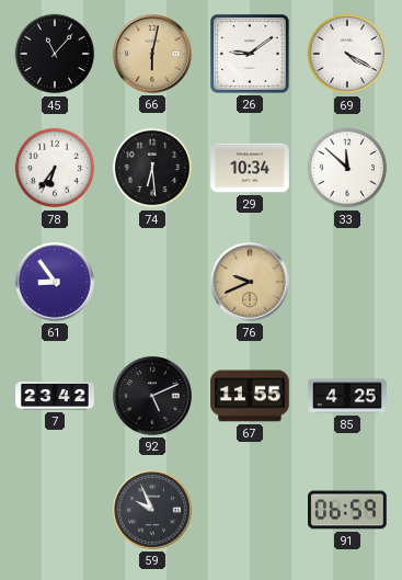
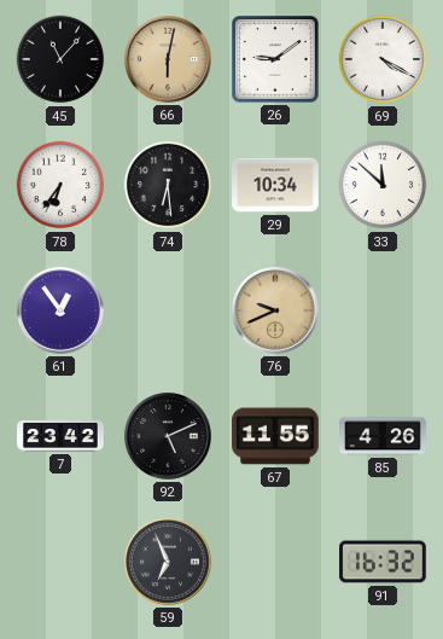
61: 8:54 -> 12:54
85: 4:25 -> 4:26
59: 9:56 -> 6:56
91: 06:59 -> 16:32
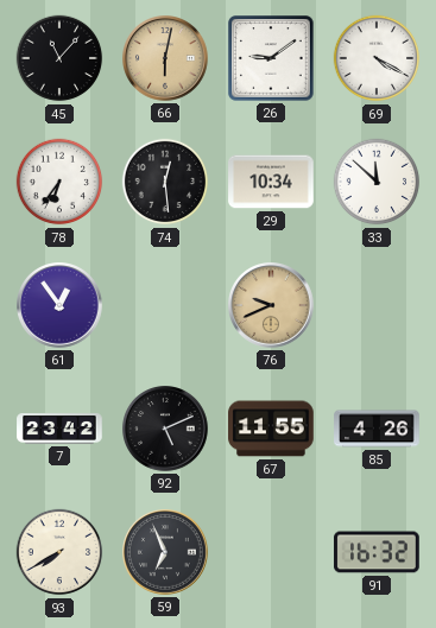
74: 6:29 -> 12:29
93: none -> 7:40
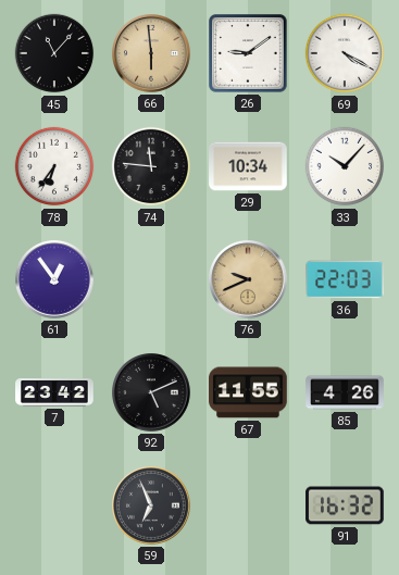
66: 6:02 -> 5:59
74: 12:29 -> 11:46
33: 11:52 -> 10:07
36: none -> 22:03
93: 7:40 -> none
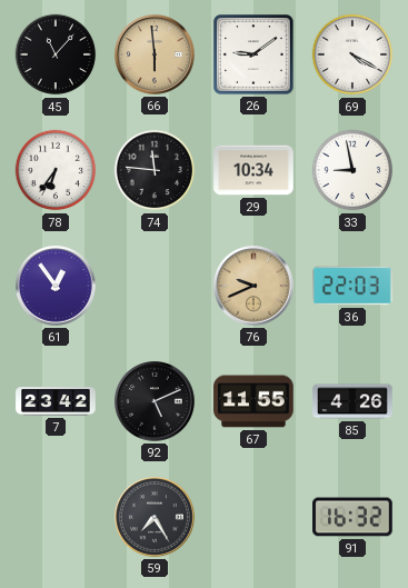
33: 10:07 -> 8:58
59: 6:56 -> 7:25
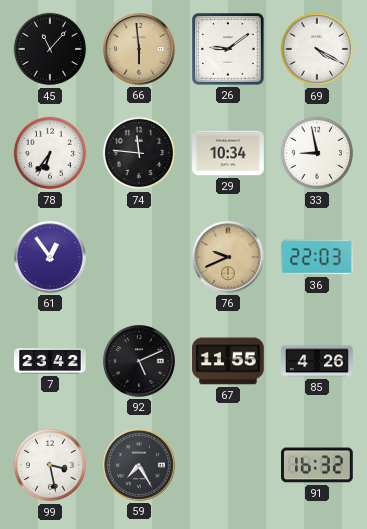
99: none -> 3:28
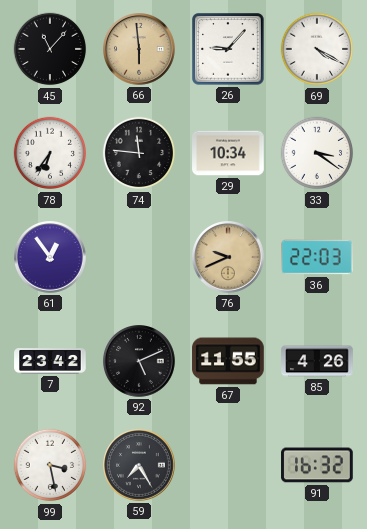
26: 9:09 -> 9:07
33: 8:58 -> 3:21
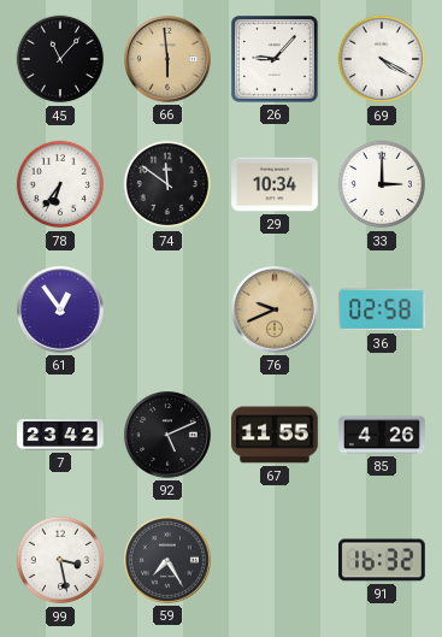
74: 11:46 -> 11:51
33: 3:21 -> 3:00
36: 22:03 -> 02:58
